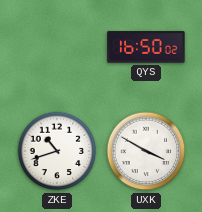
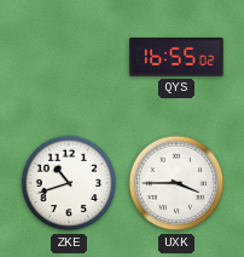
QYS: 16:50 -> 16:55
UXK: 3:50 -> 3:45
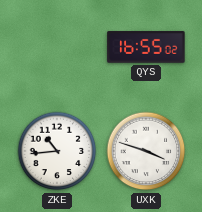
ZKE: 10:42 -> 10:44
UXK: 3:45 -> 3:48
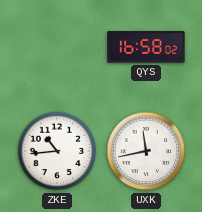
QYS: 16:55 -> 16:58
UXK: 3:48 -> 11:43
